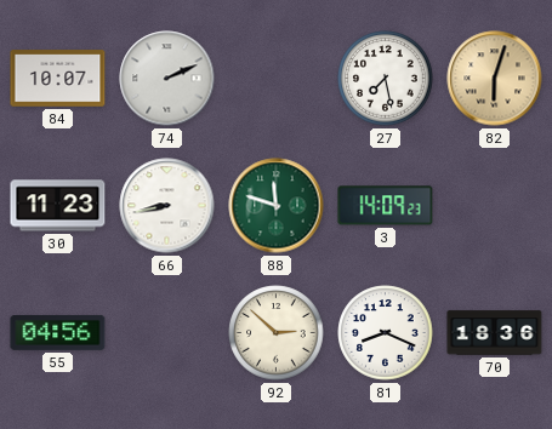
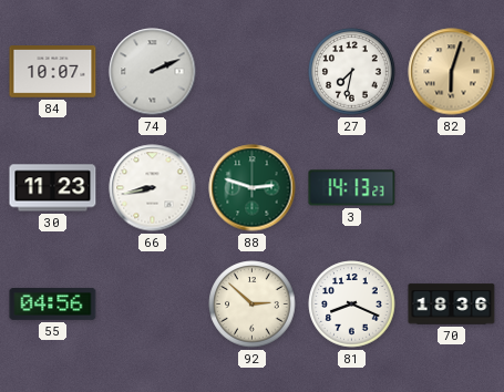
27: 7:28 -> 7:32
88: 11:48 -> 2:48
3: 14:09 -> 14:13
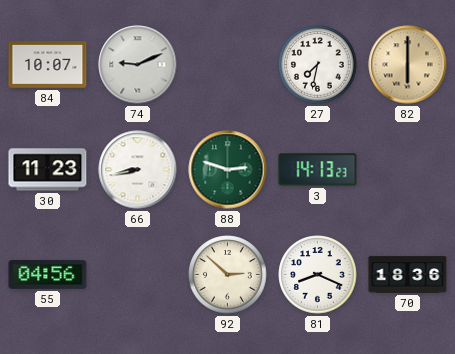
74: 2:11 -> 9:11
82: 6:03 -> 6:00
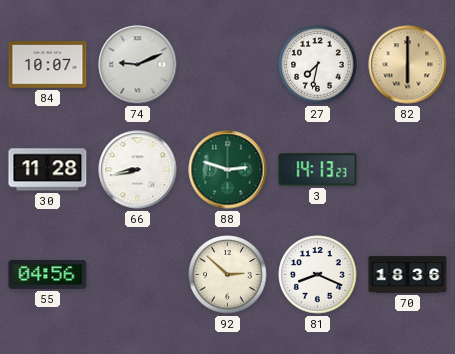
30: 11:23 -> 11:28
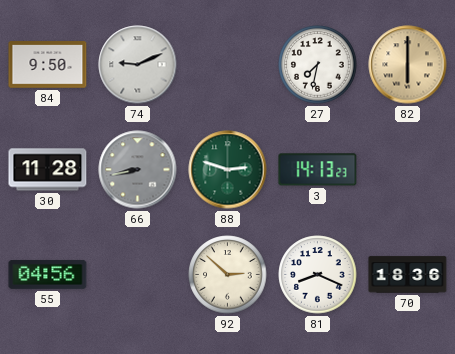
84: 10:07 -> 9:50
66 dial: white -> grey
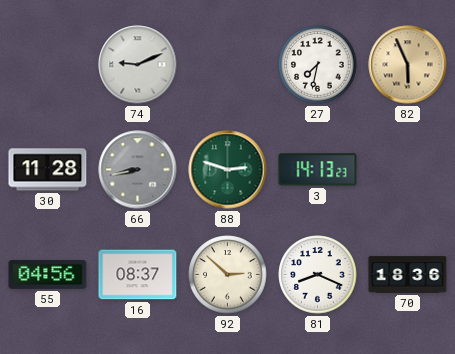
84: 9:50 -> none
82: 6:00 -> 5:56
16: none -> 08:37
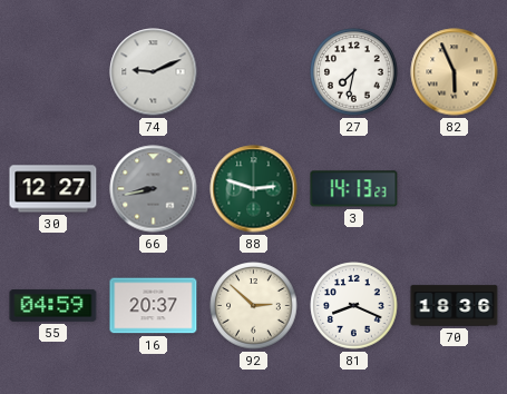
30: 11:28 -> 12:27
55: 04:56 -> 04:59
16: 08:37 -> 20:37
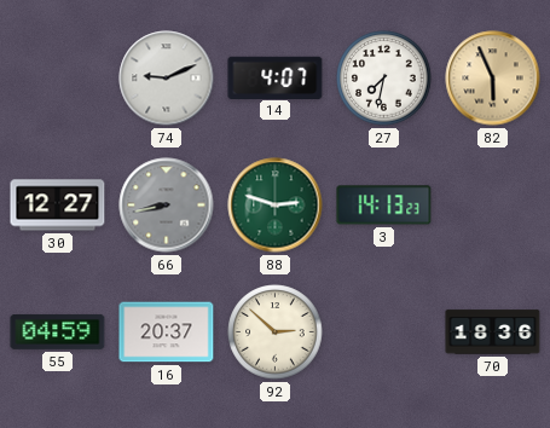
14: none -> 4:07
81: 8:19 -> none
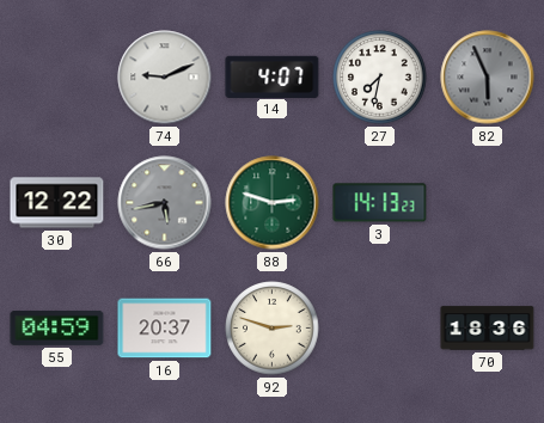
82 dial: champagne -> grey
30: 12:27 -> 12:22
66: 8:43 -> 5:43
92: 2:52 -> 2:48
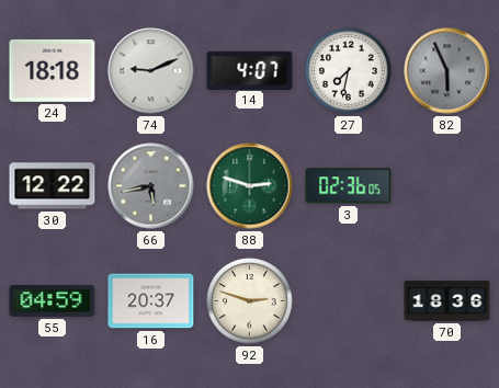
24: none -> 18:18
3: 14:13 -> 02:36
